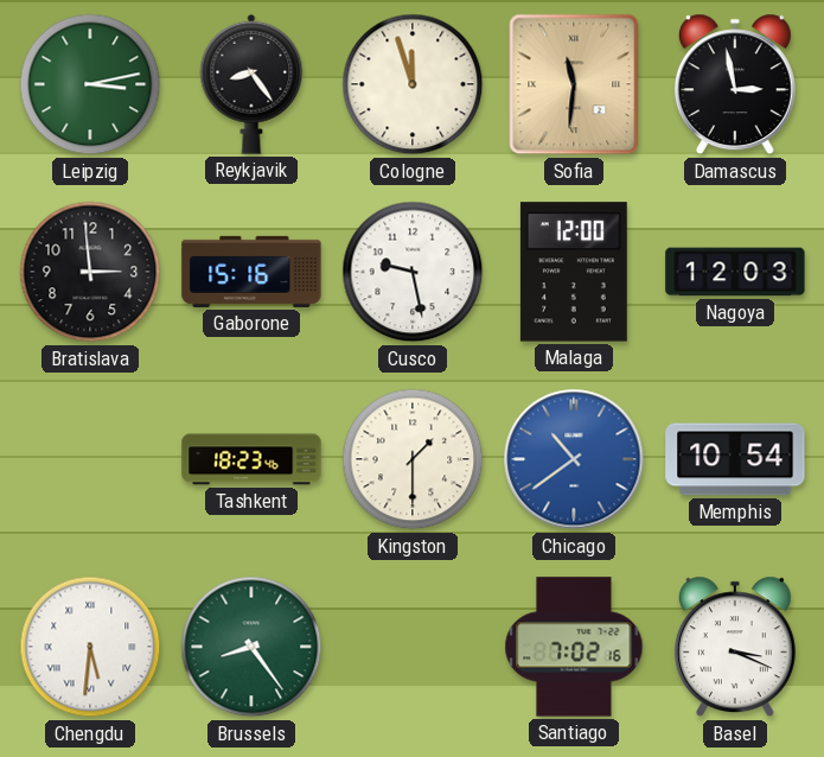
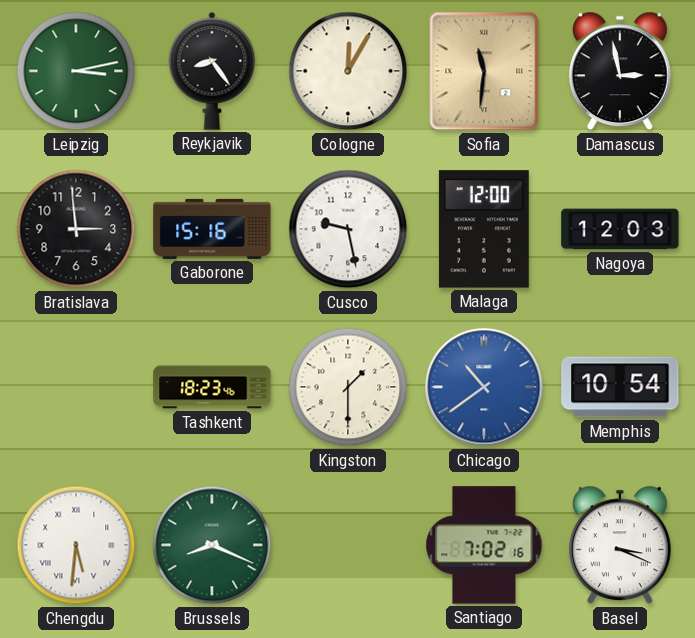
Cologne: 11:57 -> 12:05
Brussels: 8:24 -> 8:19
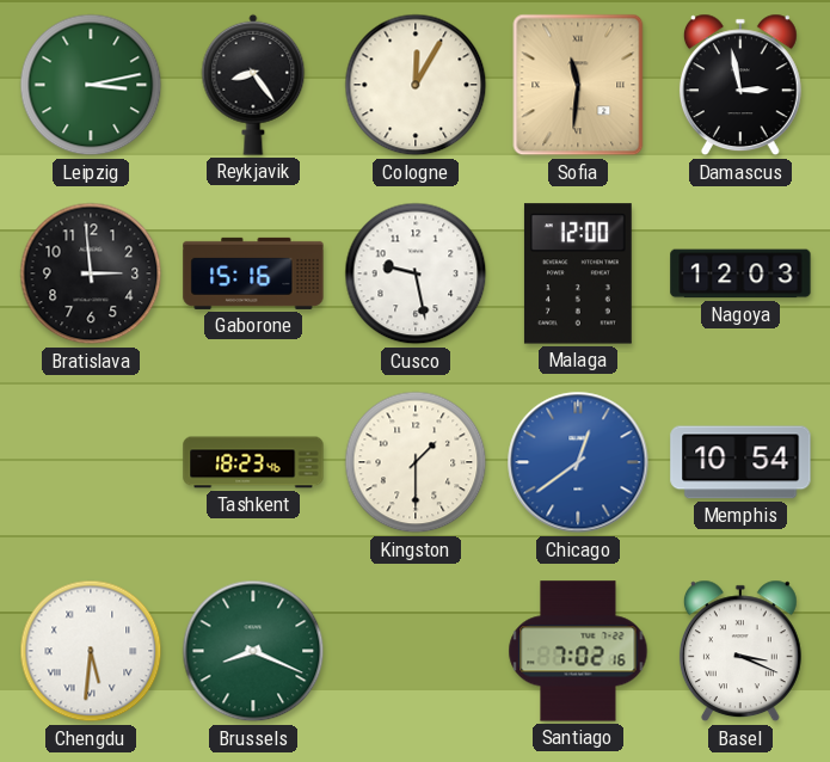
Chicago: 10:39 -> 12:39
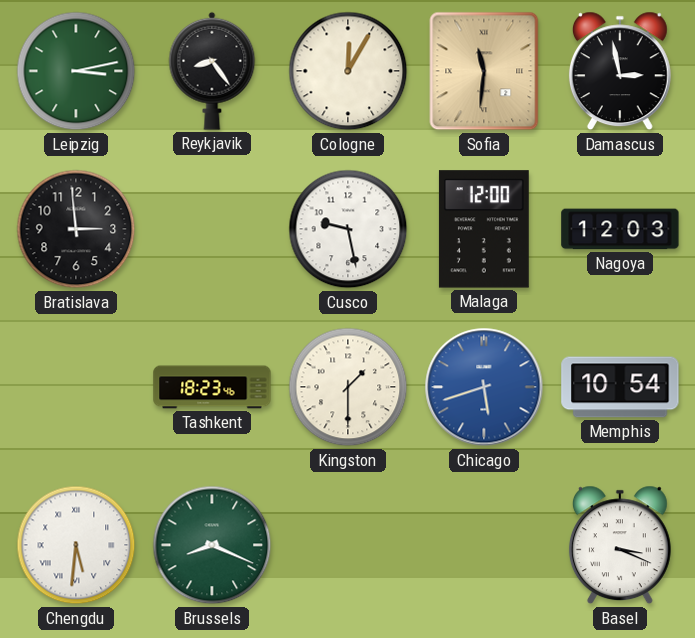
Gaborone: 15:16 -> none
Chicago: 12:39 -> 5:42
Santiago: 7:02 -> none
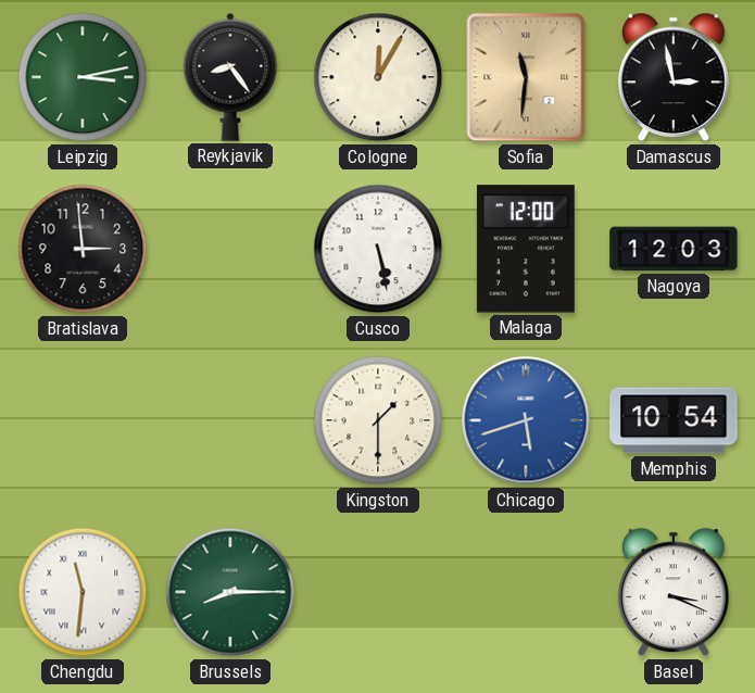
Cusco: 9:28 -> 5:28
Tashkent: 18:23 -> none
Chengdu: 5:31 -> 11:31
Brussels: 8:19 -> 8:15
